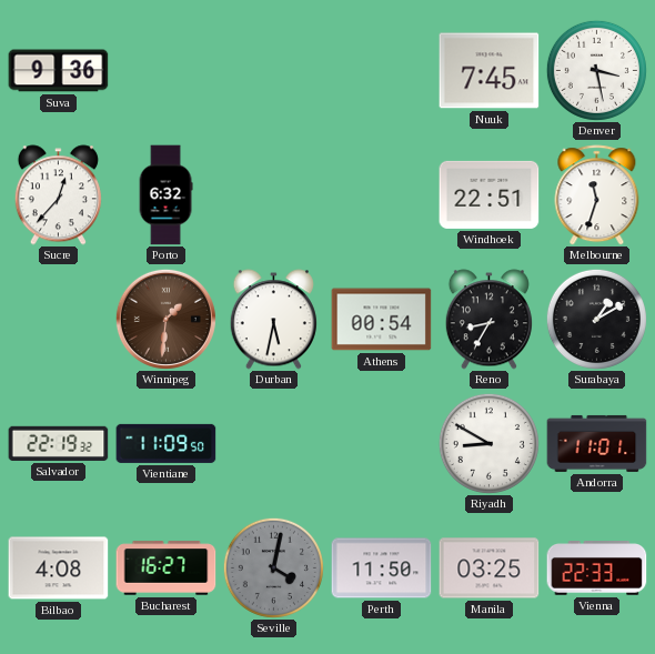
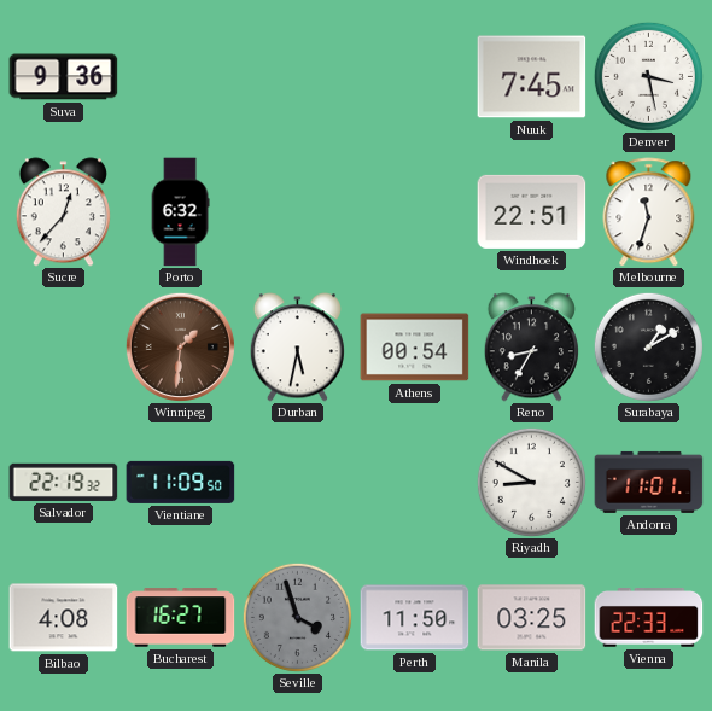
Seville: 4:02 -> 3:57
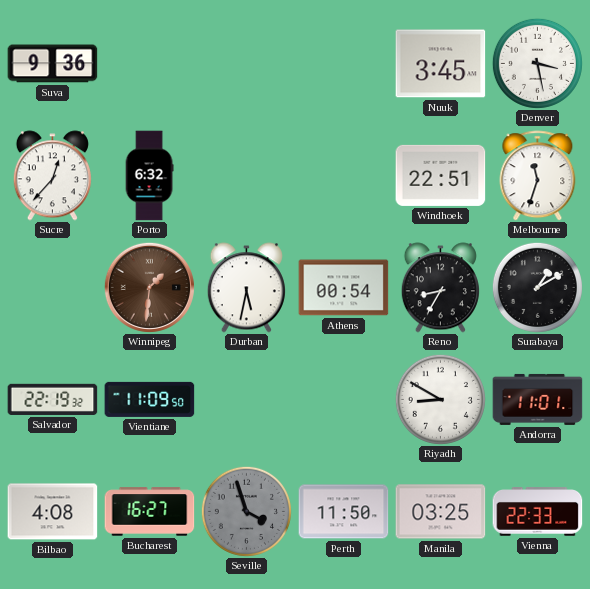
Nuuk: 7:45 -> 3:45
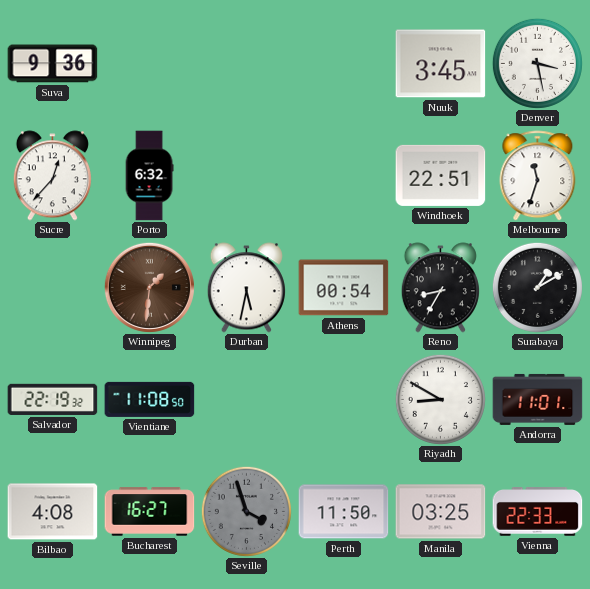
Vientiane: 11:09 -> 11:08
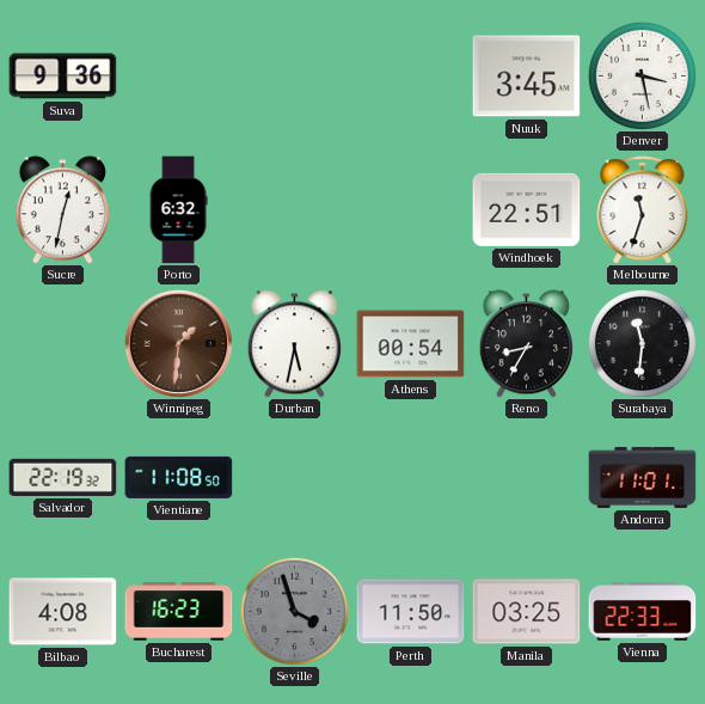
Sucre: 12:37 -> 12:32
Surabaya: 1:10 -> 11:31
Riyadh: 8:50 -> none
Bucharest: 16:27 -> 16:23
